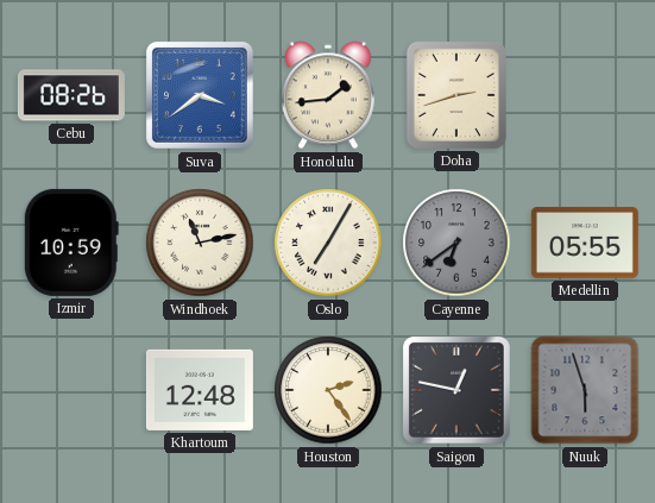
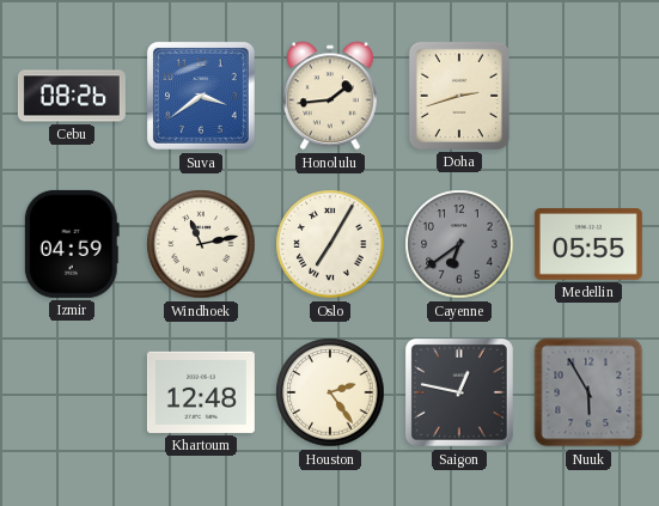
Izmir: 10:59 -> 04:59
Nuuk: 5:57 -> 5:55
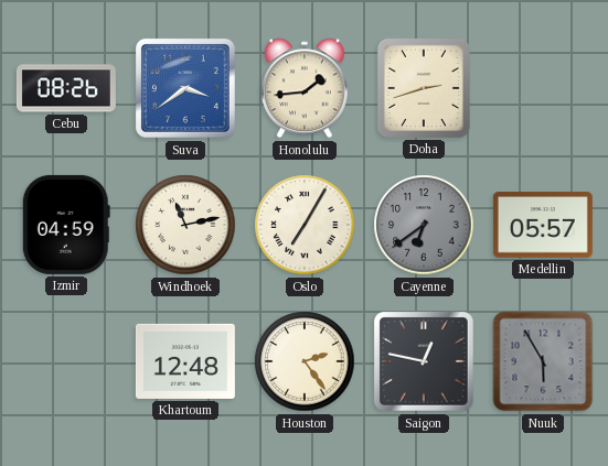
Medellin: 05:55 -> 05:57
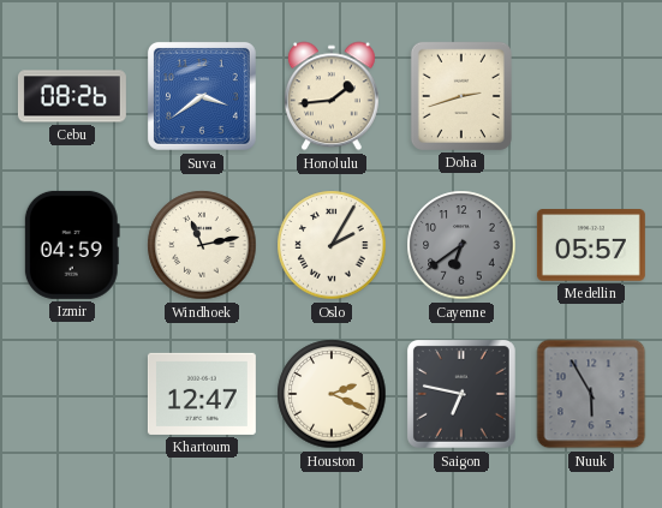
Oslo: 7:05 -> 2:05
Khartoum: 12:48 -> 12:47
Houston: 2:24 -> 2:19
Saigon: 12:47 -> 6:47
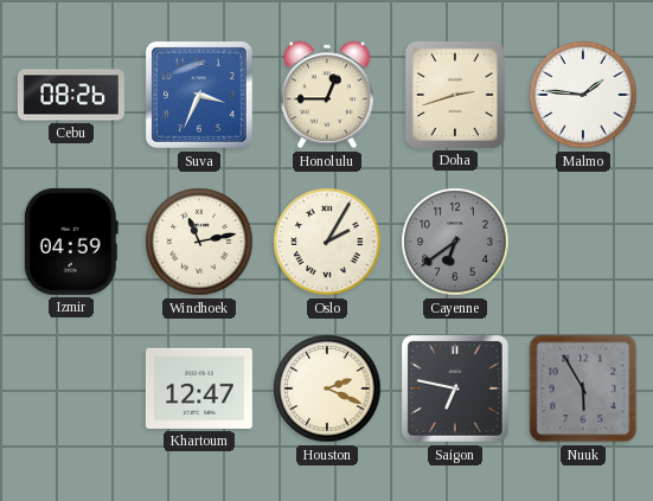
Suva: 3:39 -> 3:34
Honolulu: 1:44 -> 12:45
Malmo: none -> 1:46
Medellin: 05:57 -> none
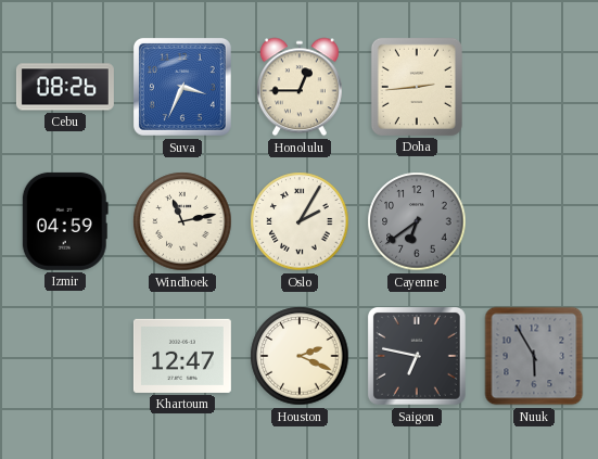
Doha: 2:42 -> 2:44
Malmo: 1:46 -> none
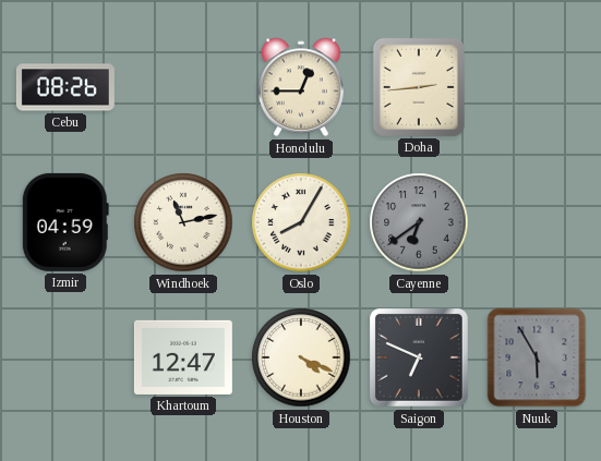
Suva: 3:34 -> none
Oslo: 2:05 -> 8:05
Houston: 2:19 -> 4:19
Saigon: 6:47 -> 6:49
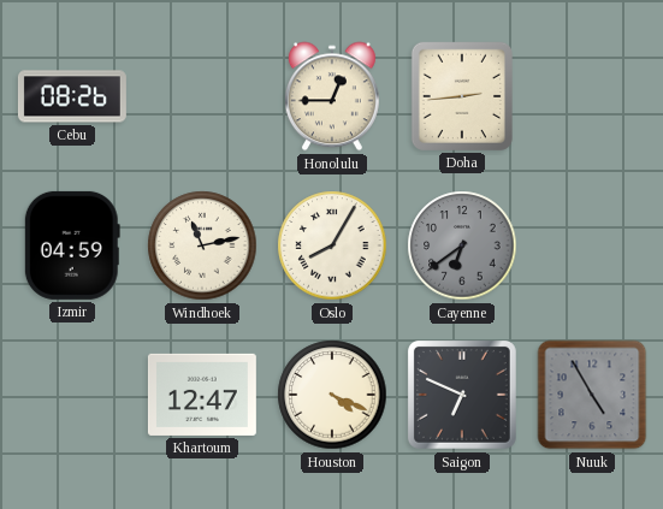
Nuuk: 5:55 -> 4:55
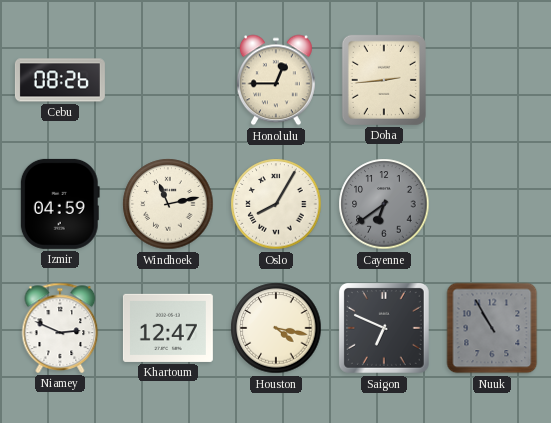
Niamey: none -> 2:49
Houston: 4:19 -> 4:17
Nuuk: 4:55 -> 10:55
